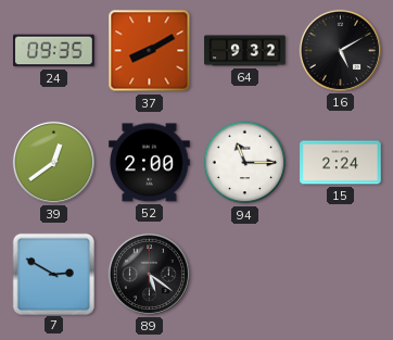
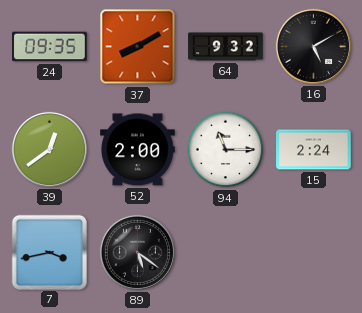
7: 2:50 -> 3:43
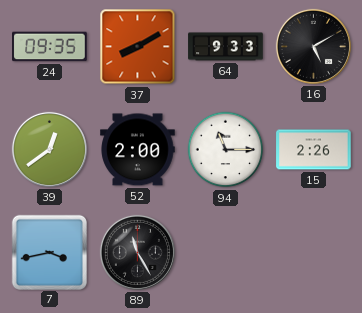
64: 9:32 -> 9:33
15: 2:24 -> 2:26
89: 5:21 -> 11:25
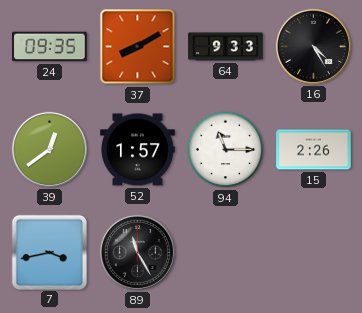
16: 5:10 -> 4:25
52: 2:00 -> 1:57
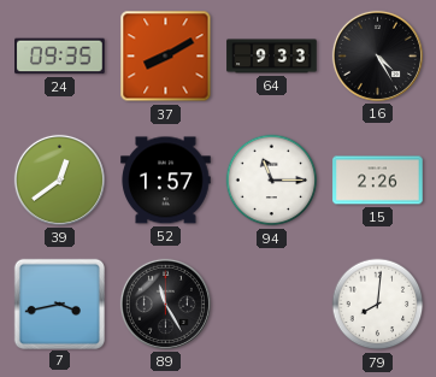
79: none -> 8:01
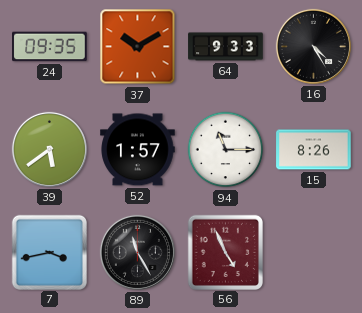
37: 8:10 -> 10:10
39: 12:39 -> 5:39
15: 2:26 -> 8:26
56: none -> 4:56
79: 8:01 -> none
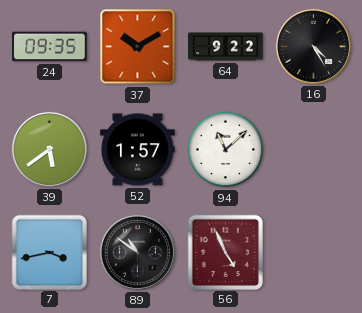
64: 9:33 -> 9:22
94: 11:15 -> 11:08
15: 8:26 -> none
89: 11:25 -> 10:51
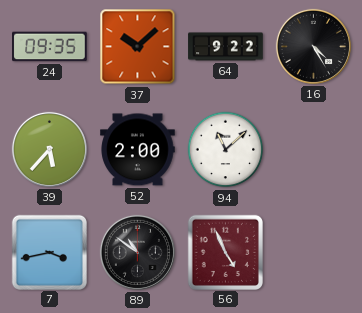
37: 10:10 -> 10:08
39: 5:39 -> 5:37
52: 1:57 -> 2:00
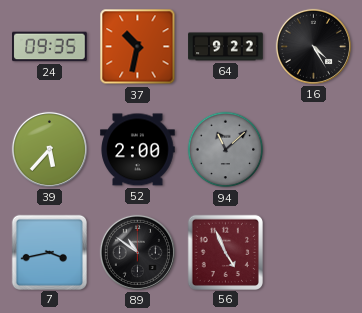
37: 10:08 -> 10:32
94 dial: white -> grey
